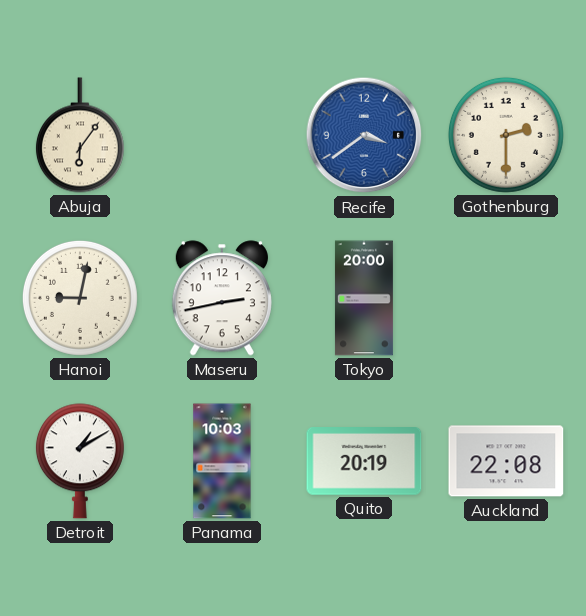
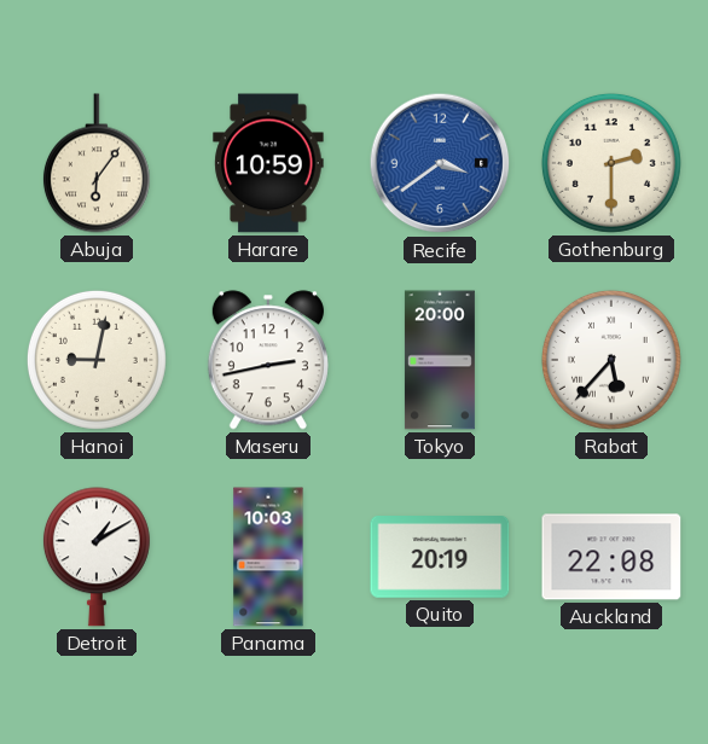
Harare: none -> 10:59
Rabat: none -> 5:37
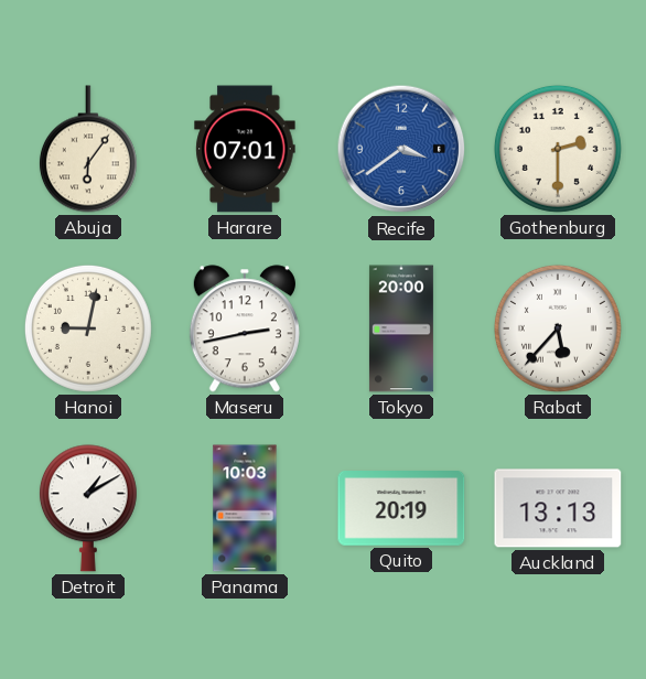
Harare: 10:59 -> 07:01
Auckland: 22:08 -> 13:13
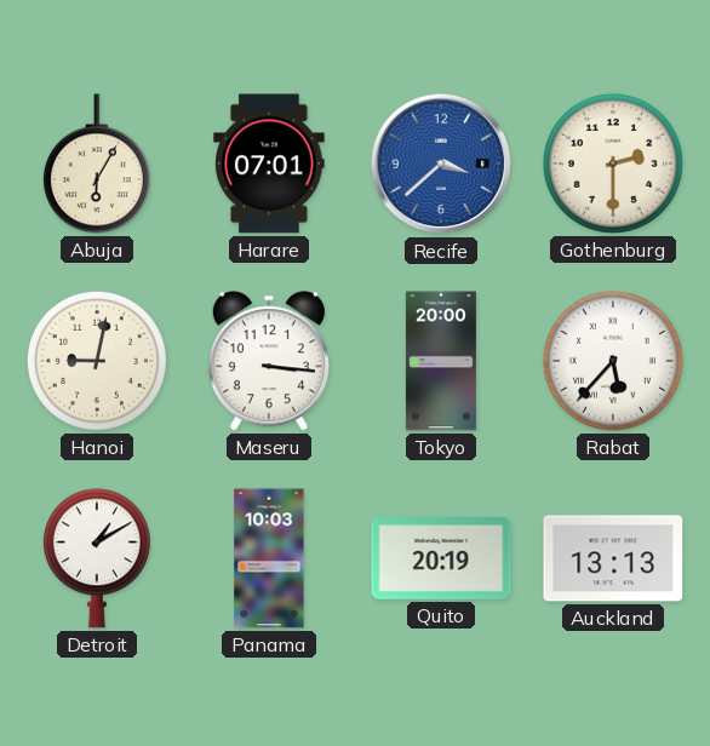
Abuja: 6:06 -> 6:05
Recife: 3:39 -> 3:38
Maseru: 2:43 -> 3:16
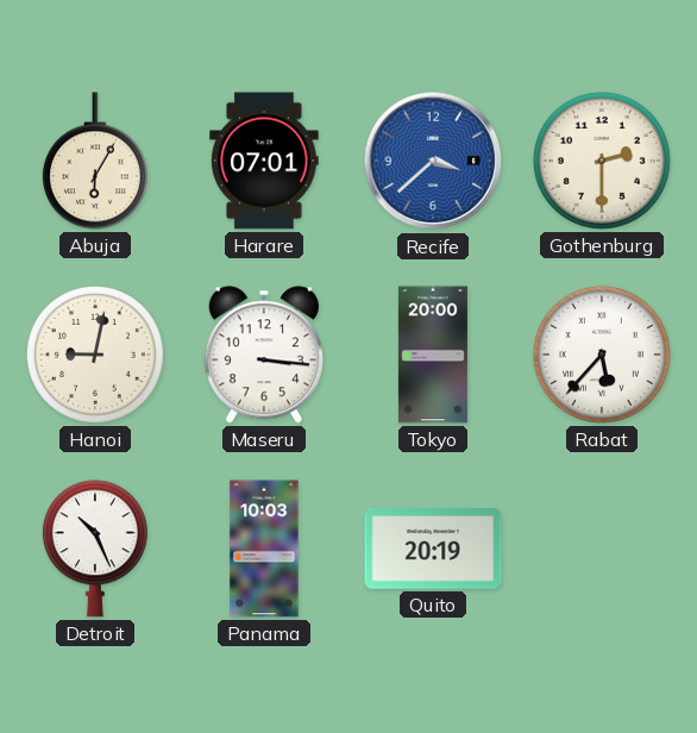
Detroit: 1:10 -> 10:26
Auckland: 13:13 -> none
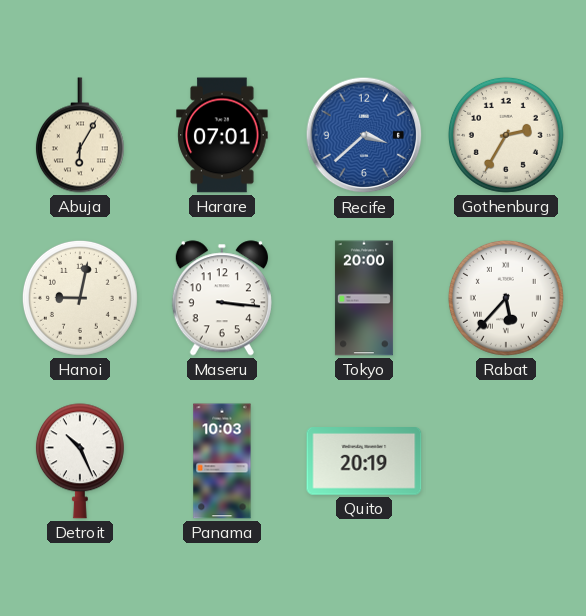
Gothenburg: 2:30 -> 2:35
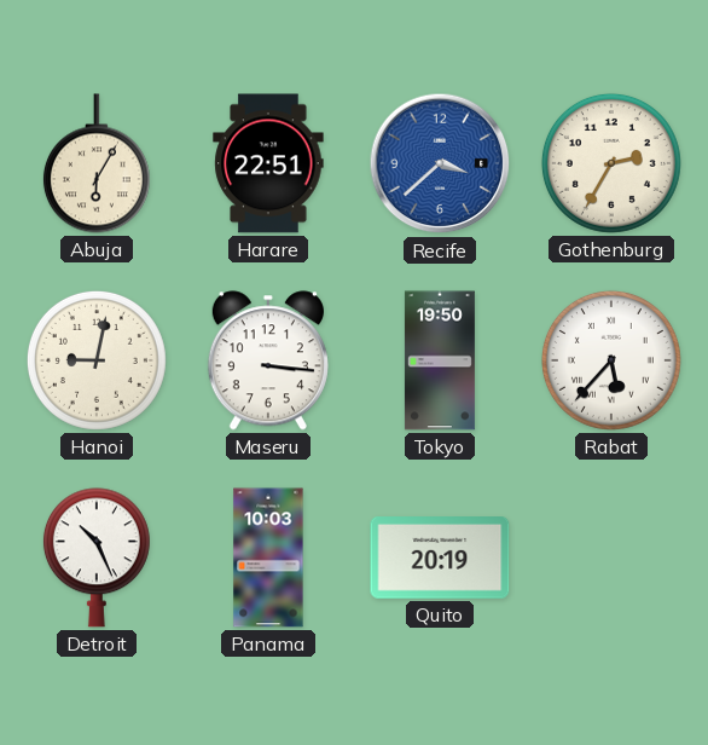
Harare: 07:01 -> 22:51
Tokyo: 20:00 -> 19:50
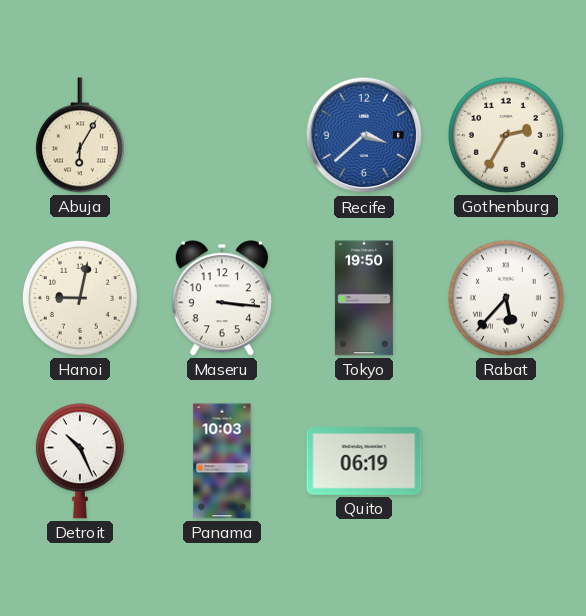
Harare: 22:51 -> none
Quito: 20:19 -> 06:19
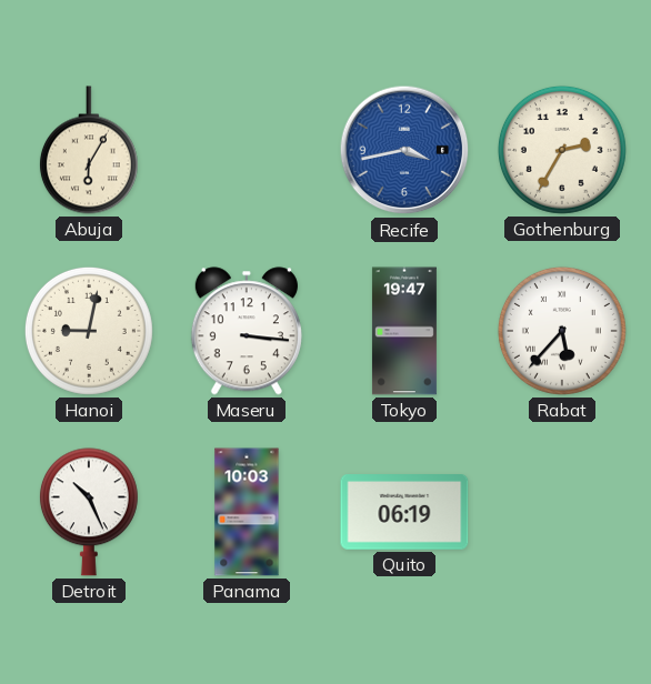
Recife: 3:38 -> 3:43
Tokyo: 19:50 -> 19:47
